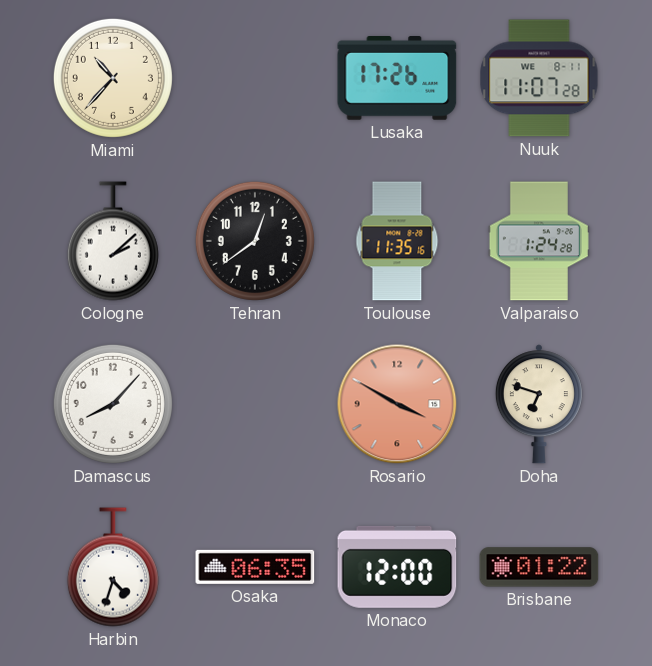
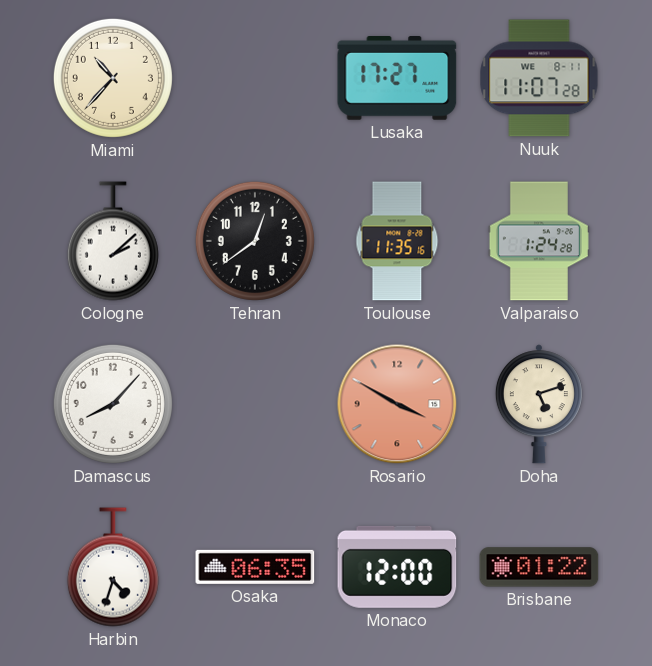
Lusaka: 17:26 -> 17:27
Doha: 6:48 -> 5:12
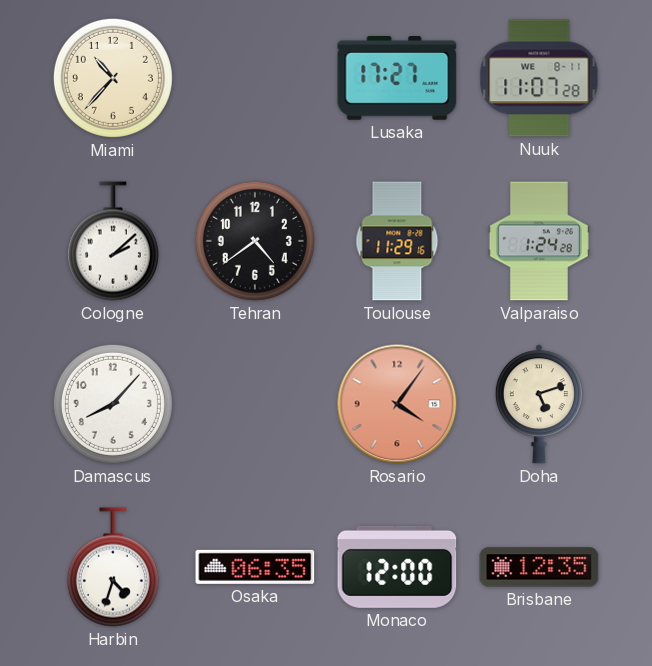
Tehran: 12:39 -> 4:39
Toulouse: 11:35 -> 11:29
Rosario: 3:50 -> 4:06
Brisbane: 01:22 -> 12:35
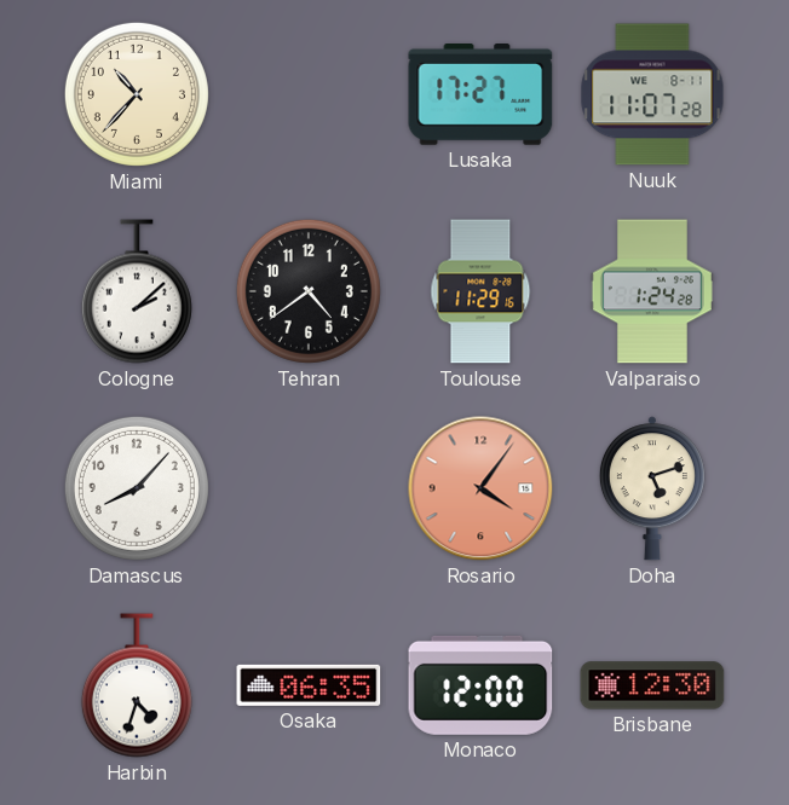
Brisbane: 12:35 -> 12:30
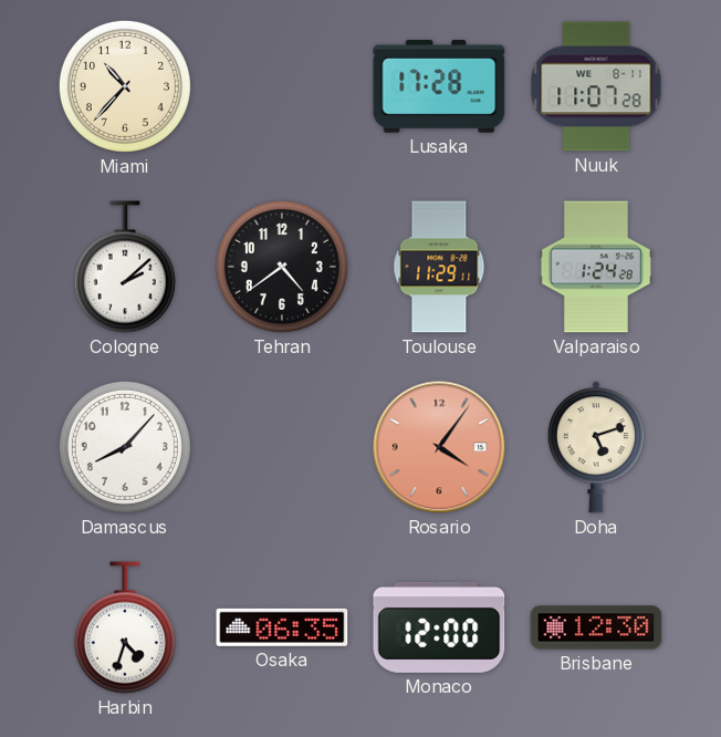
Lusaka: 17:27 -> 17:28
Toulouse: 11:29:16 -> 11:29:11
